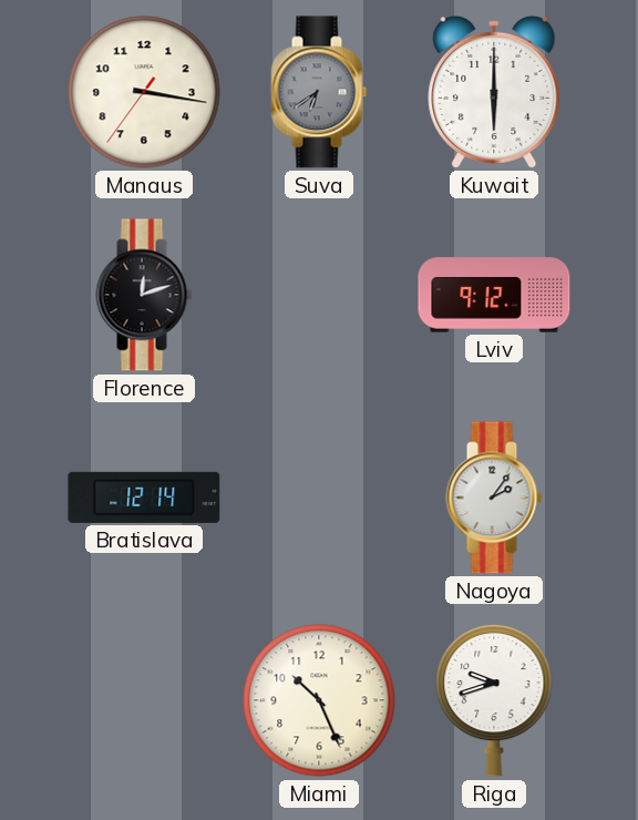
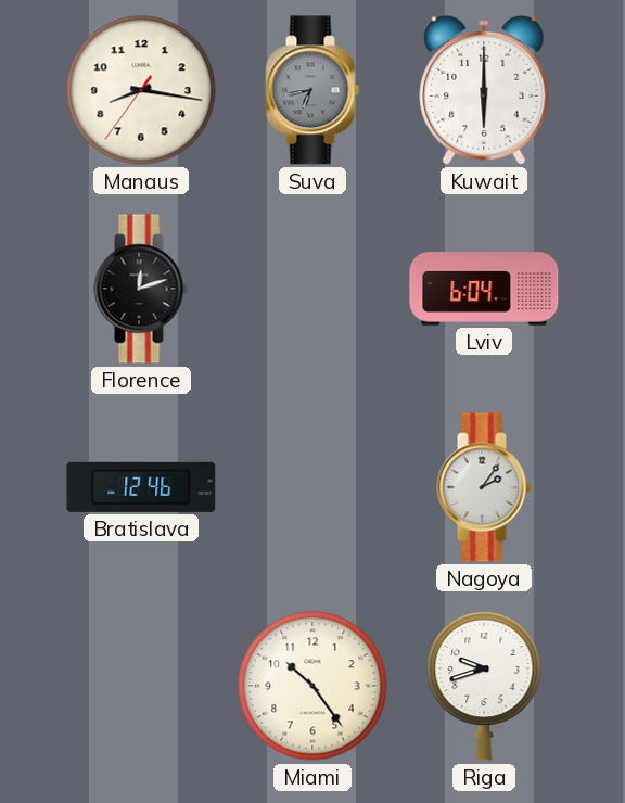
Manaus: 3:16 -> 8:16
Suva: 6:39 -> 6:43
Lviv: 9:12 -> 6:04
Bratislava: 12:14 -> 12:46
Miami: 10:26 -> 10:24
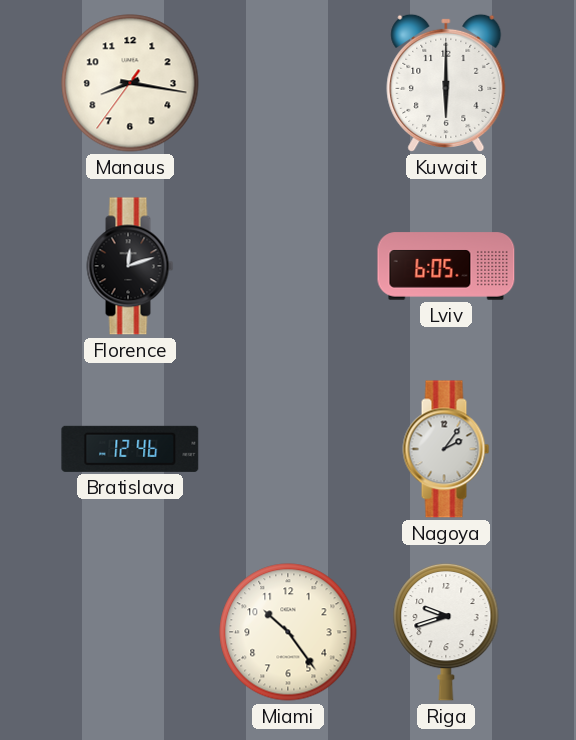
Suva: 6:43 -> none
Lviv: 6:04 -> 6:05
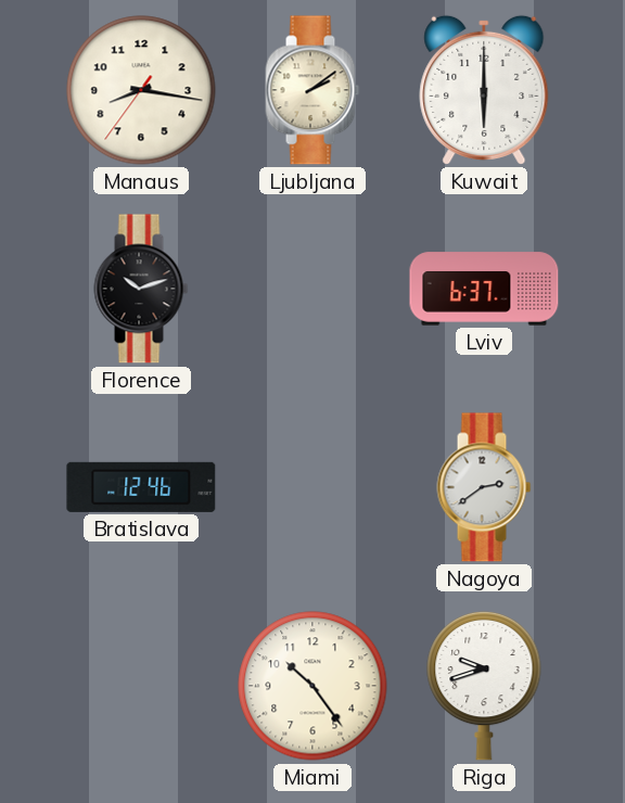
Ljubljana: none -> 2:09
Florence: 12:12 -> 10:12
Lviv: 6:05 -> 6:37
Nagoya: 2:06 -> 2:39
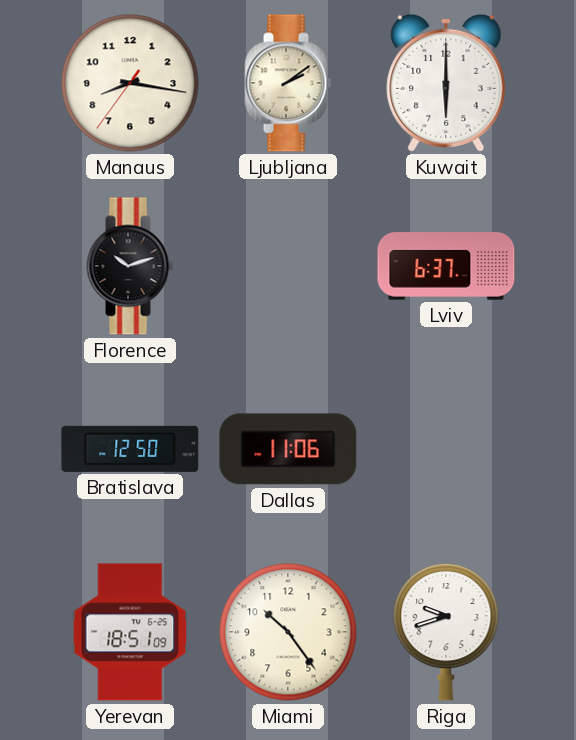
Bratislava: 12:46 -> 12:50
Dallas: none -> 11:06
Nagoya: 2:39 -> none
Yerevan: none -> 18:51
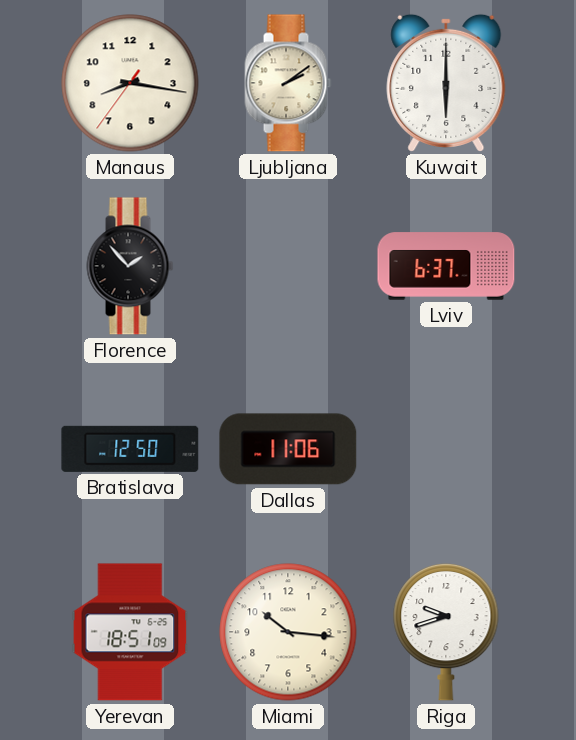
Florence: 10:12 -> 1:53
Miami: 10:24 -> 10:16
